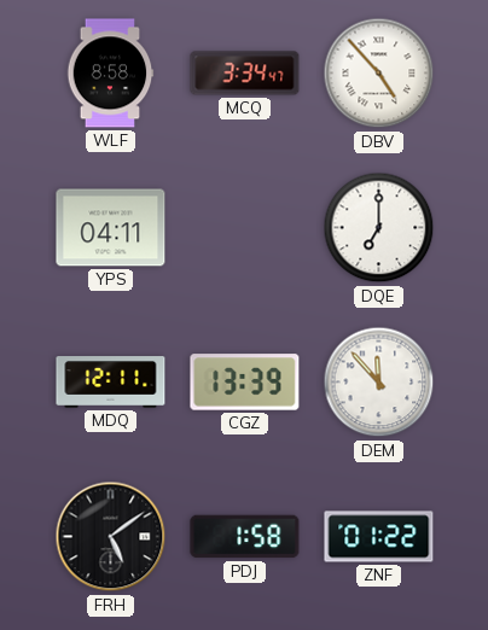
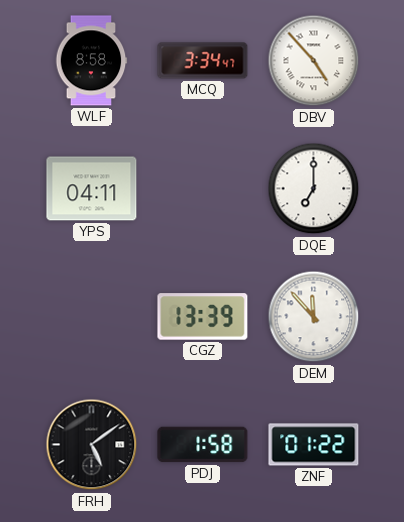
MDQ: 12:11 -> none
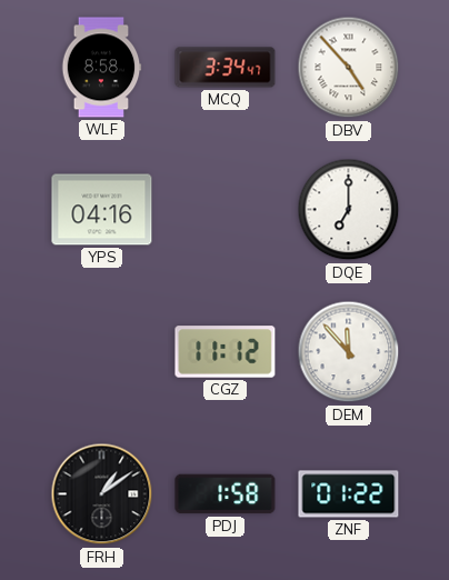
YPS: 04:11 -> 04:16
CGZ: 13:39 -> 11:12
FRH: 5:09 -> 1:09
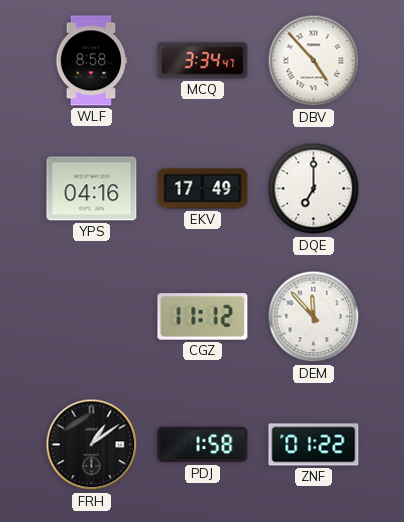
EKV: none -> 17:49
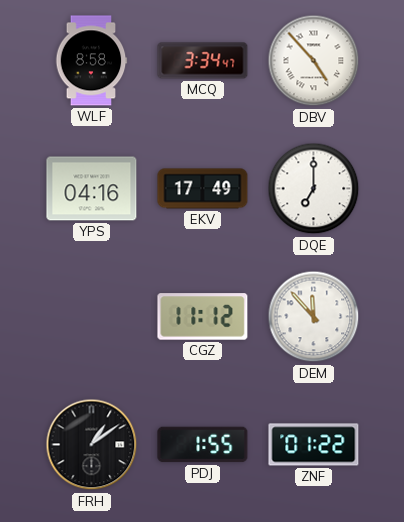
PDJ: 1:58 -> 1:55
